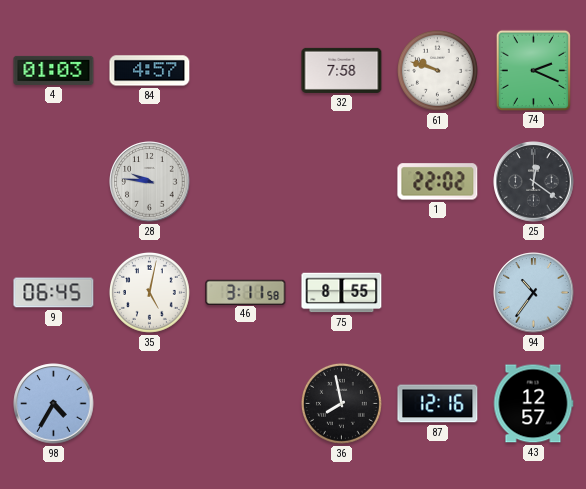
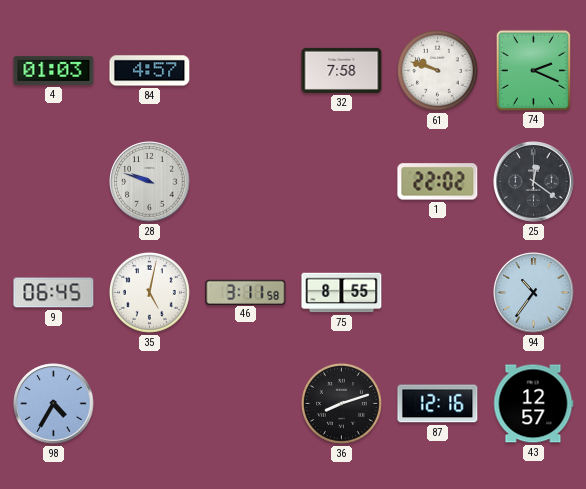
28: 9:46 -> 9:48
36: 7:58 -> 8:12
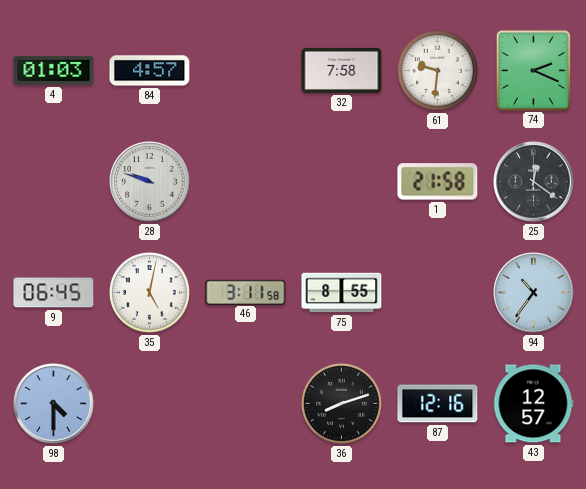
61: 9:48 -> 9:31
1: 22:02 -> 21:58
98: 4:35 -> 4:30
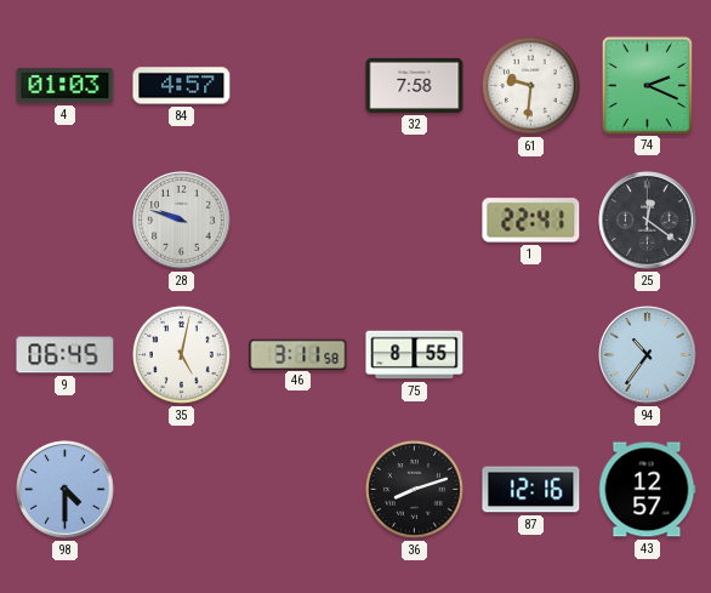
1: 21:58 -> 22:41
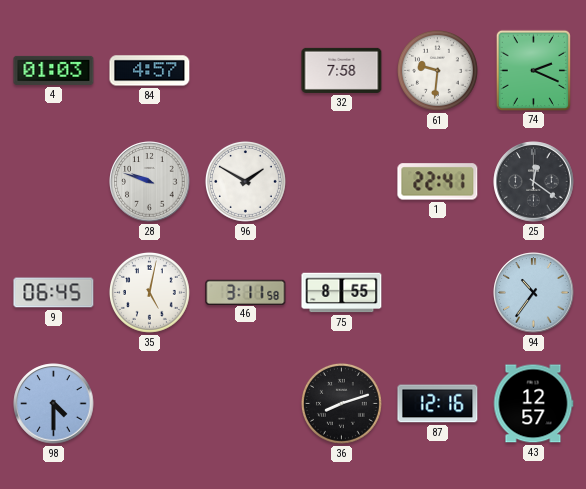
96: none -> 1:50
